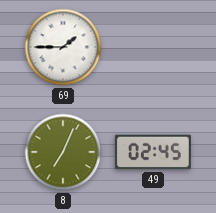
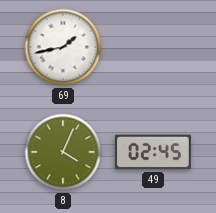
69: 1:45 -> 1:43
8: 7:04 -> 4:04
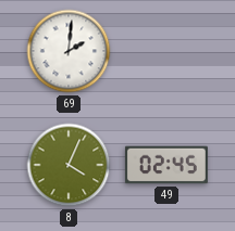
69: 1:43 -> 2:01
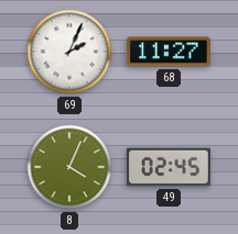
69: 2:01 -> 2:04
68: none -> 11:27
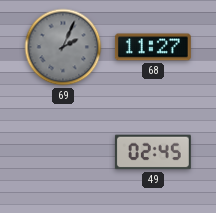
69 dial: white -> grey
8: 4:04 -> none
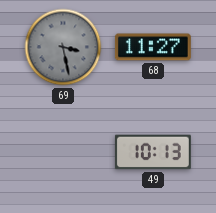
69: 2:04 -> 3:28
49: 02:45 -> 10:13
